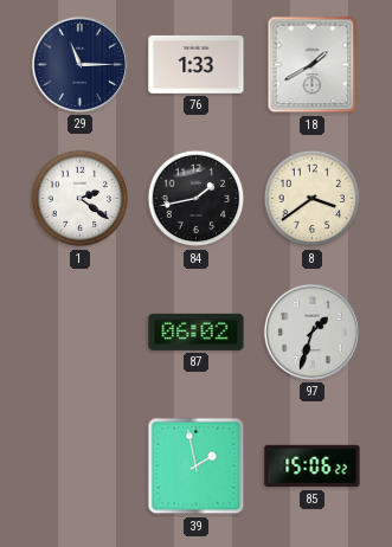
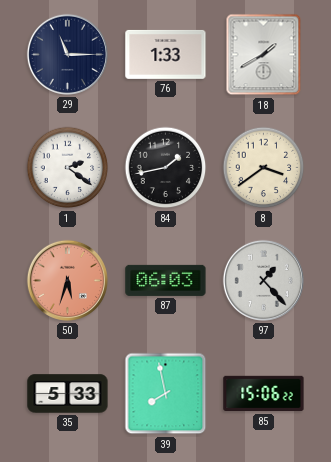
50: none -> 5:33
87: 06:02 -> 06:03
97: 1:33 -> 1:23
35: none -> 5:33
39: 1:58 -> 7:58
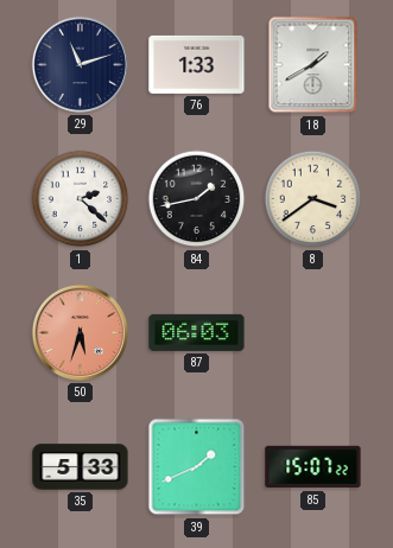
29: 11:15 -> 11:12
1: 2:21 -> 2:22
97: 1:23 -> none
39: 7:58 -> 1:41
85: 15:06 -> 15:07
